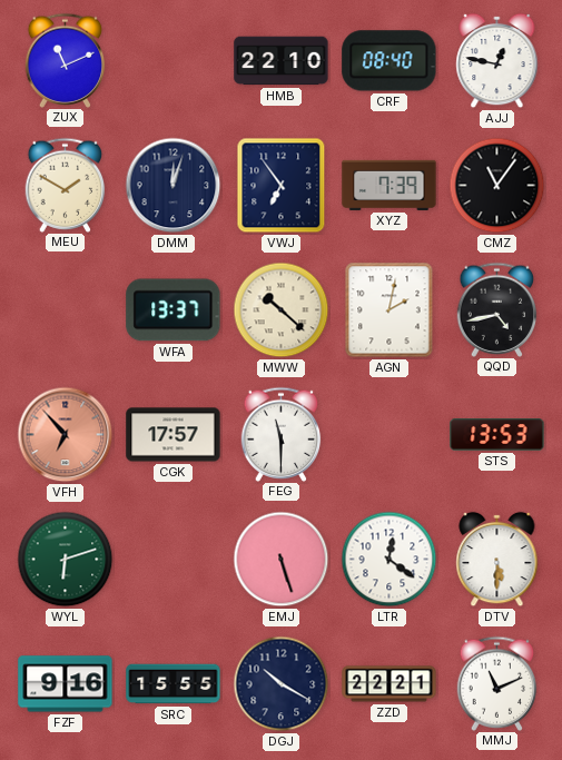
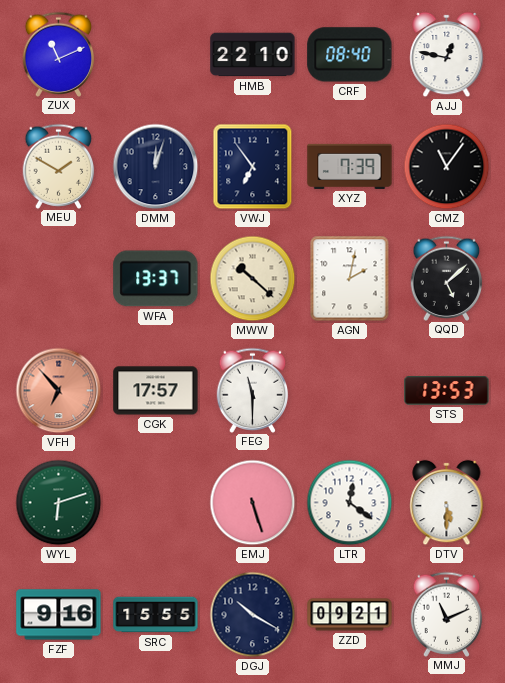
QQD: 4:43 -> 5:08
ZZD: 22:21 -> 09:21
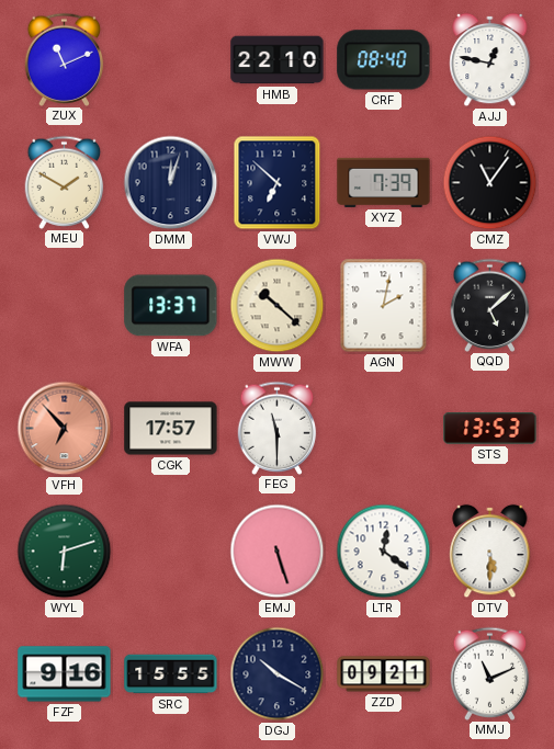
VWJ: 6:54 -> 6:52
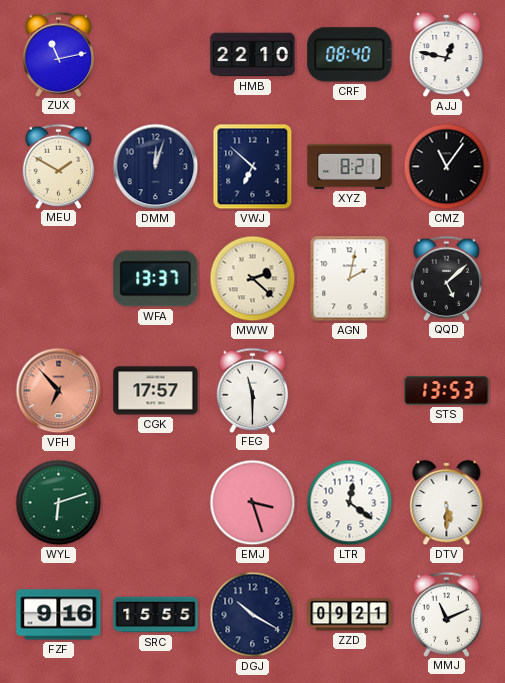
ZUX: 11:11 -> 11:13
XYZ: 7:39 -> 8:21
MWW: 10:22 -> 2:22
EMJ: 5:27 -> 3:27
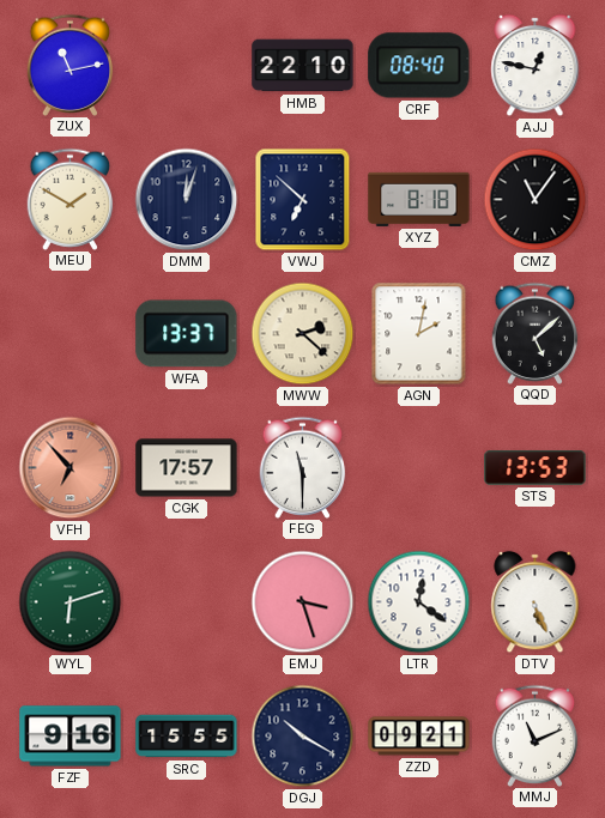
XYZ: 8:21 -> 8:18
DTV: 5:30 -> 5:26
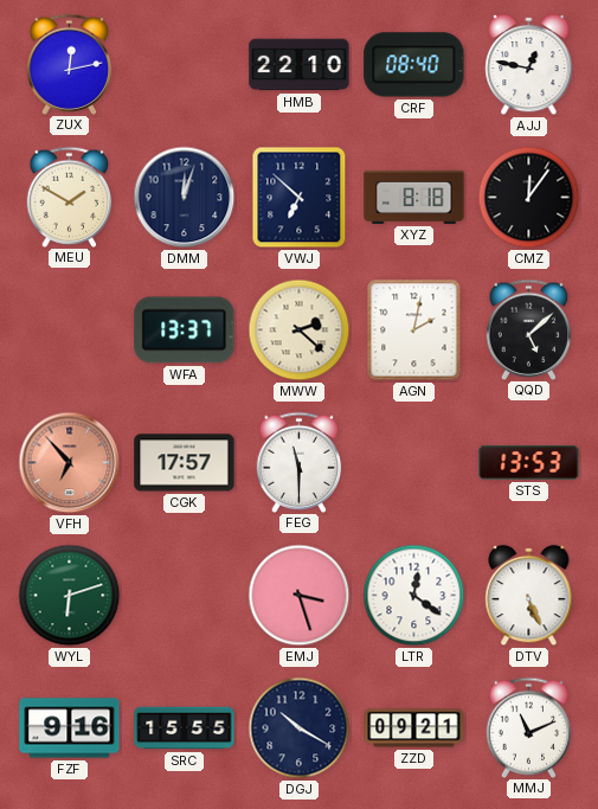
ZUX: 11:13 -> 12:13
CMZ: 11:06 -> 12:06
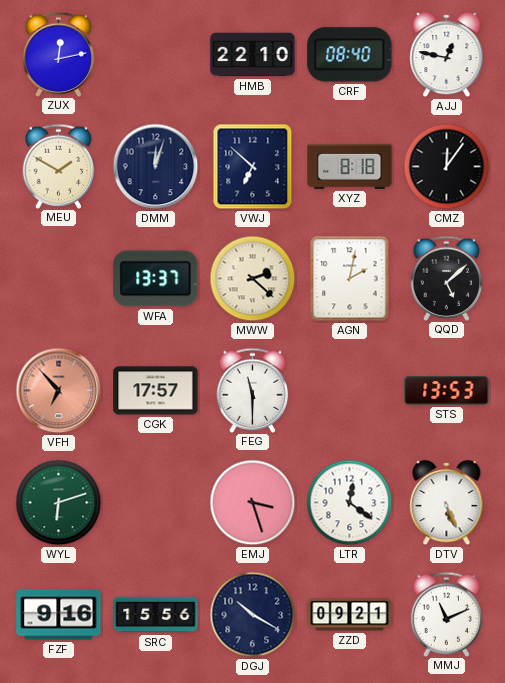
SRC: 15:55 -> 15:56
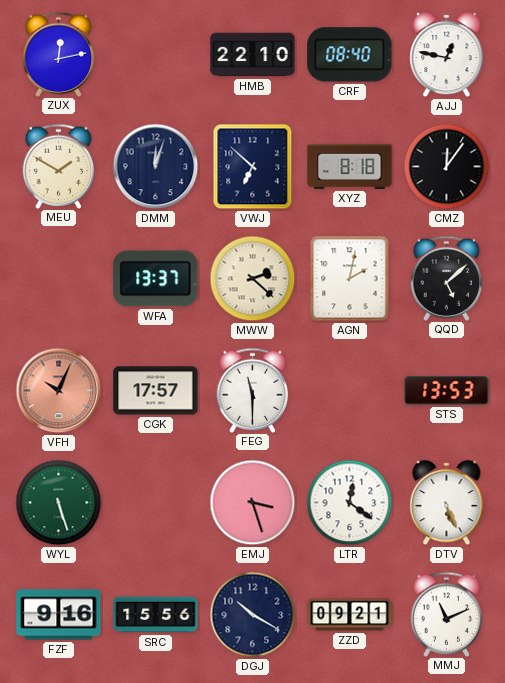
VFH: 6:53 -> 10:04
WYL: 6:12 -> 5:27
